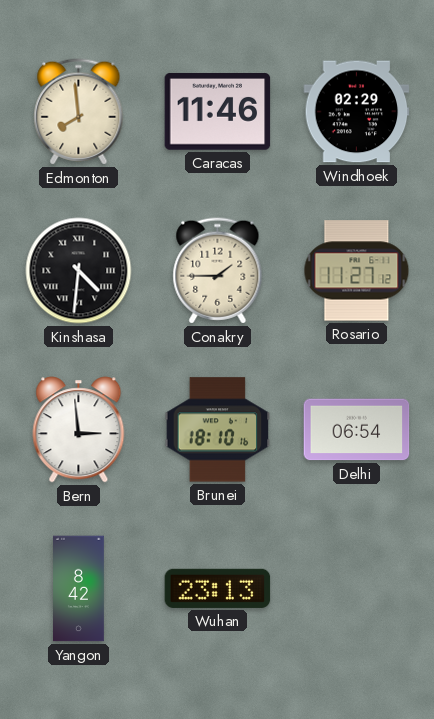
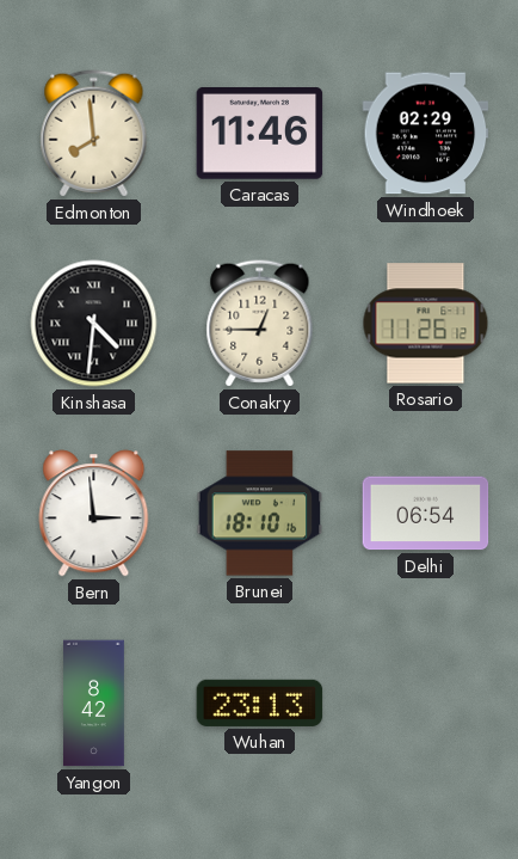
Conakry: 1:45 -> 12:45
Rosario: 11:27 -> 11:26
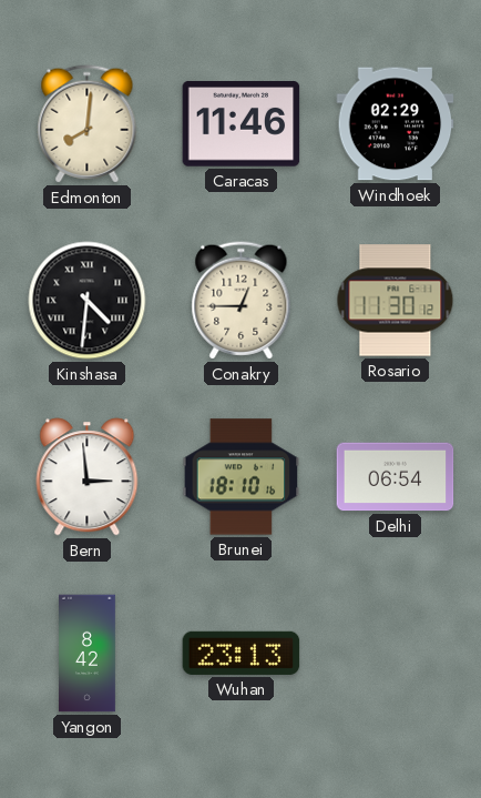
Edmonton: 7:59 -> 8:01
Rosario: 11:26 -> 11:30
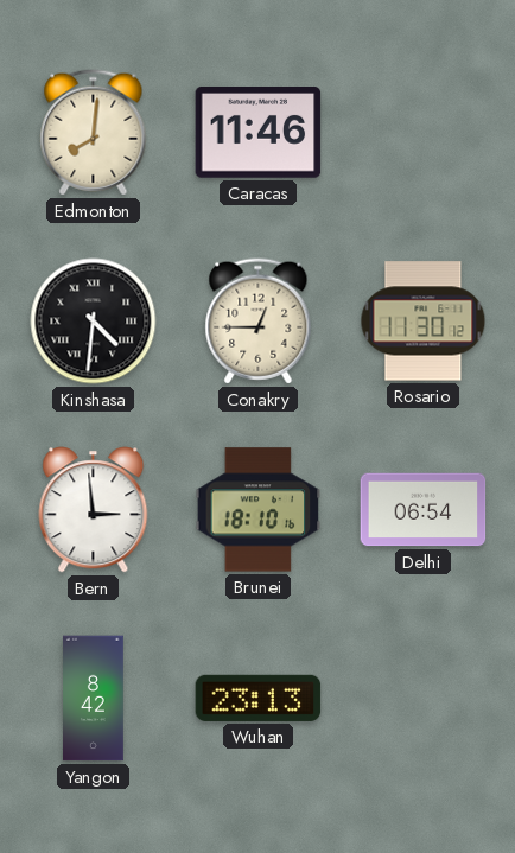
Windhoek: 02:29 -> none
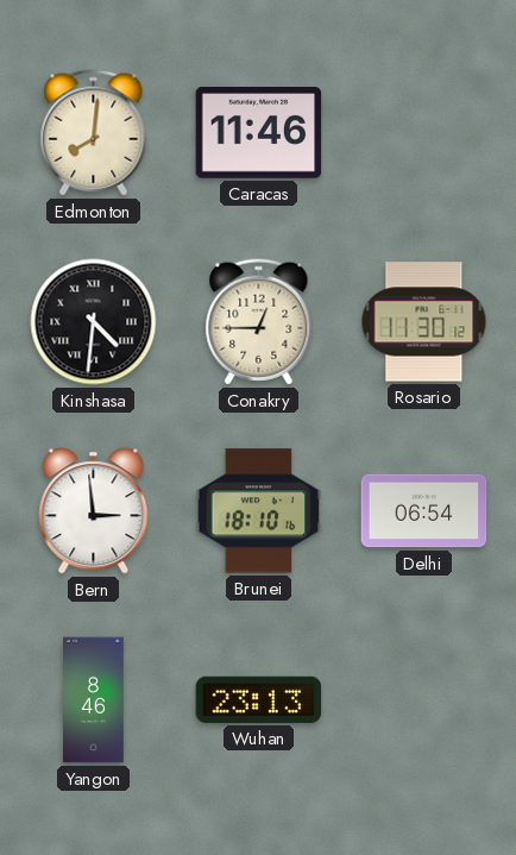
Yangon: 8:42 -> 8:46
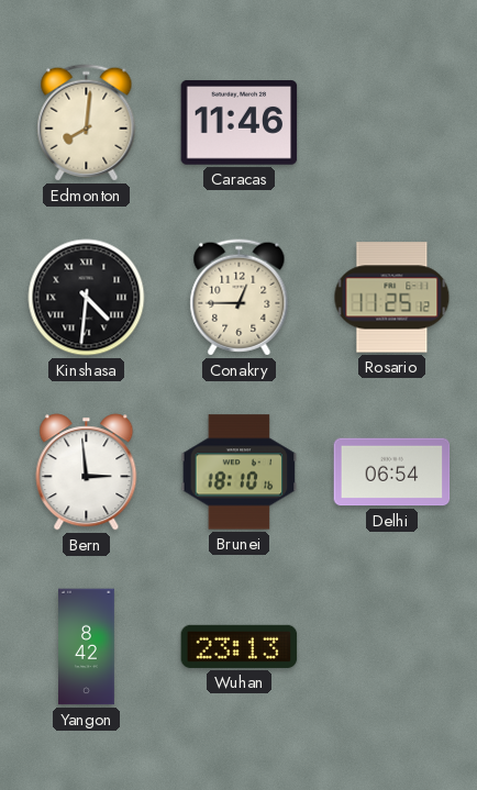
Rosario: 11:30 -> 11:25
Yangon: 8:46 -> 8:42
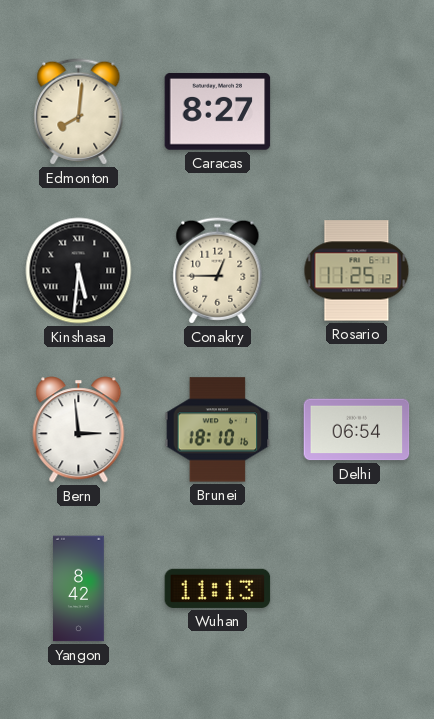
Caracas: 11:46 -> 8:27
Kinshasa: 4:31 -> 5:31
Wuhan: 23:13 -> 11:13
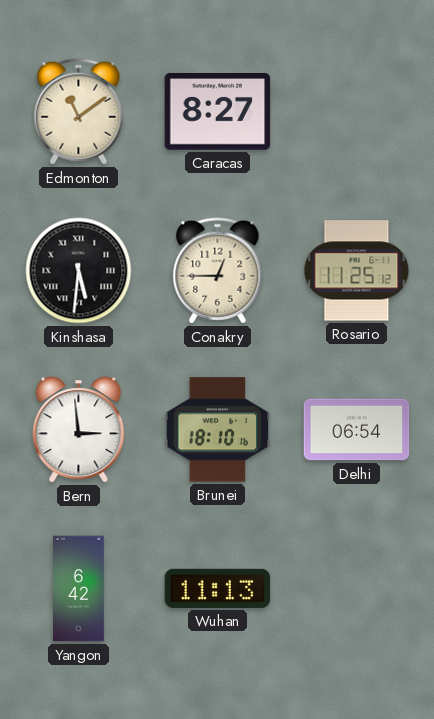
Edmonton: 8:01 -> 11:09
Yangon: 8:42 -> 6:42
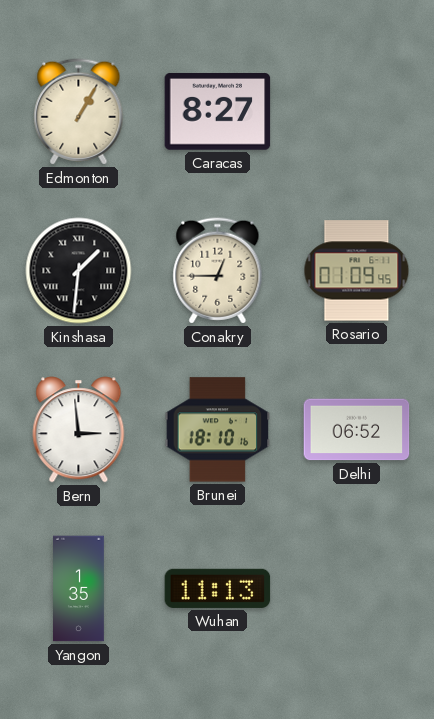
Edmonton: 11:09 -> 1:05
Kinshasa: 5:31 -> 1:31
Rosario: 11:25 -> 01:09
Delhi: 06:54 -> 06:52
Yangon: 6:42 -> 1:35
